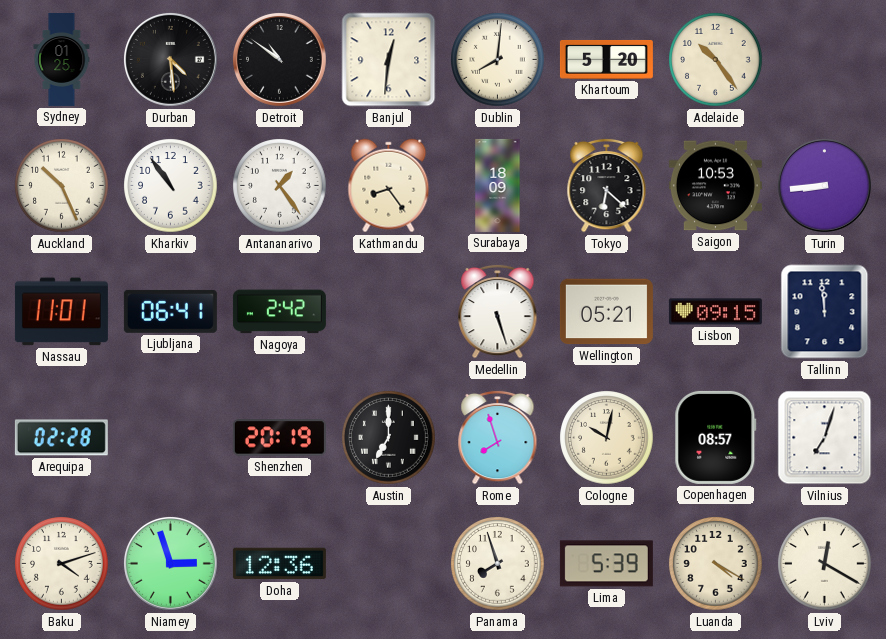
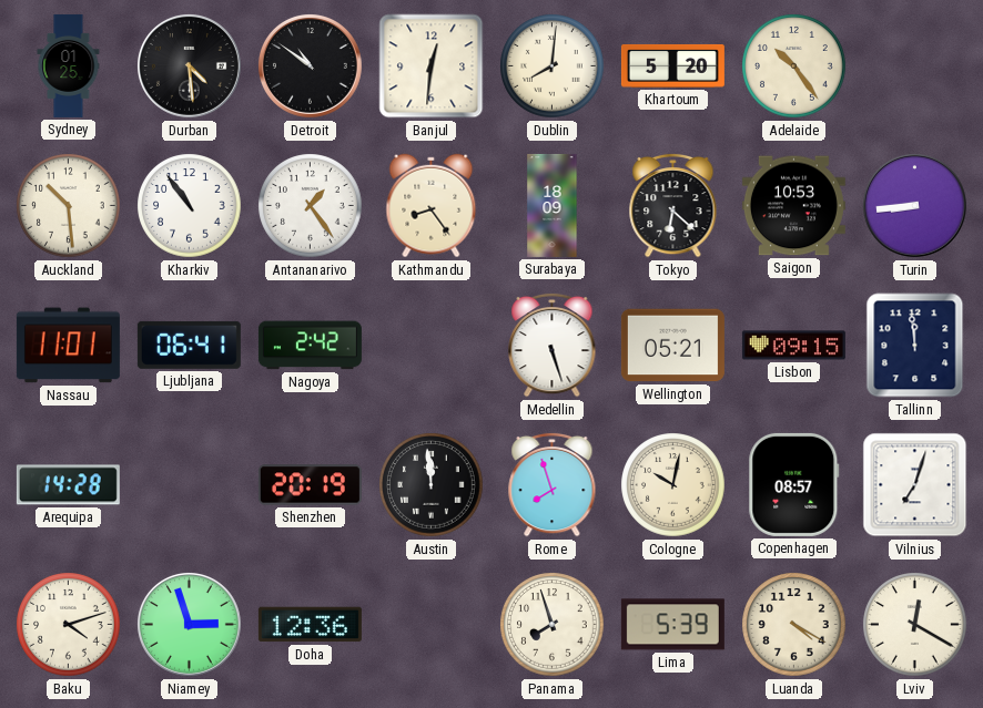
Auckland: 10:26 -> 10:29
Arequipa: 02:28 -> 14:28
Austin: 7:00 -> 11:59
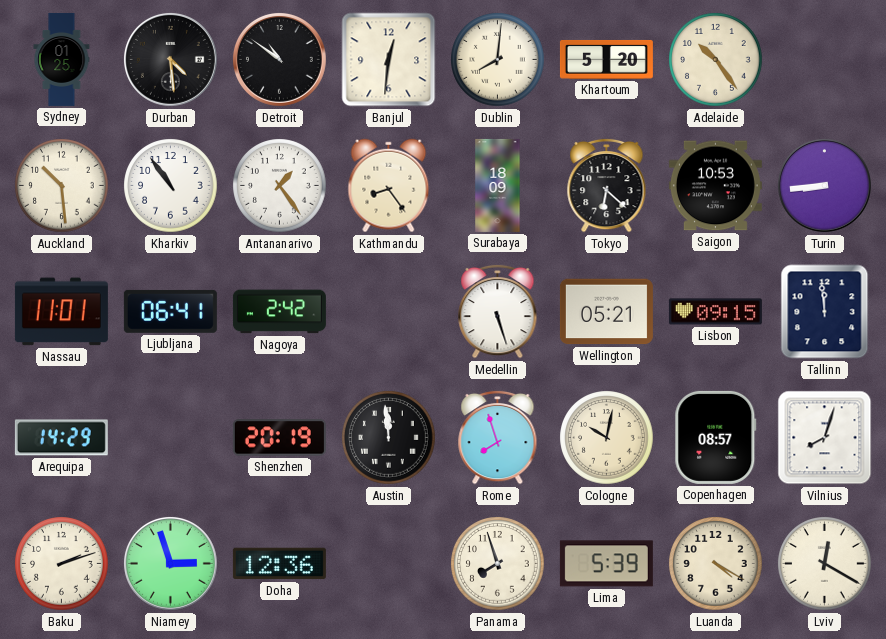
Arequipa: 14:28 -> 14:29
Vilnius: 7:03 -> 8:03
Baku: 4:12 -> 2:12
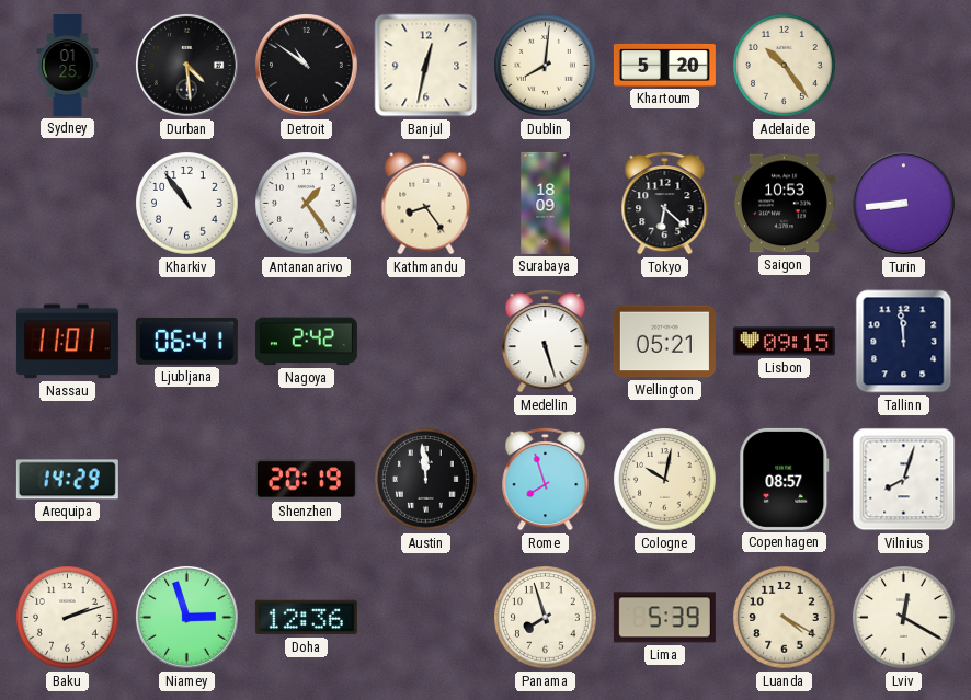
Banjul: 12:31 -> 12:32
Auckland: 10:29 -> none
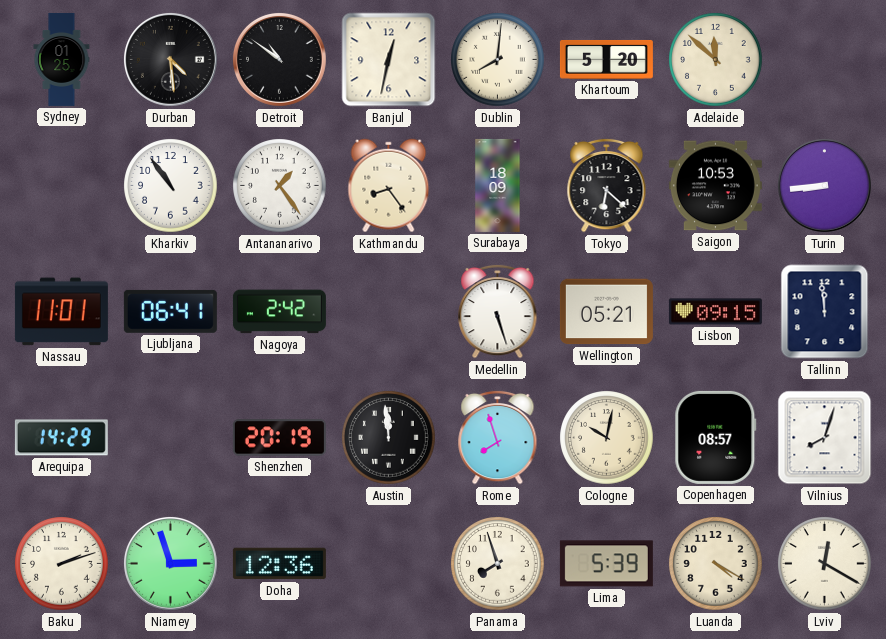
Adelaide: 10:24 -> 11:52
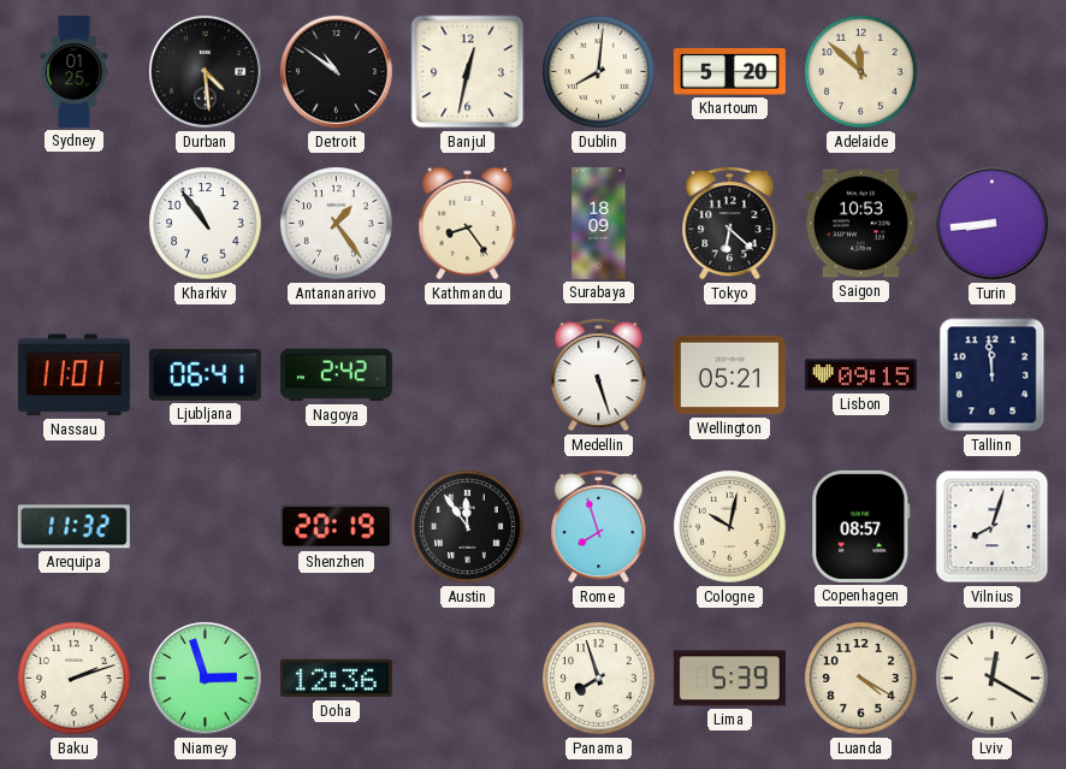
Arequipa: 14:29 -> 11:32
Austin: 11:59 -> 11:54
